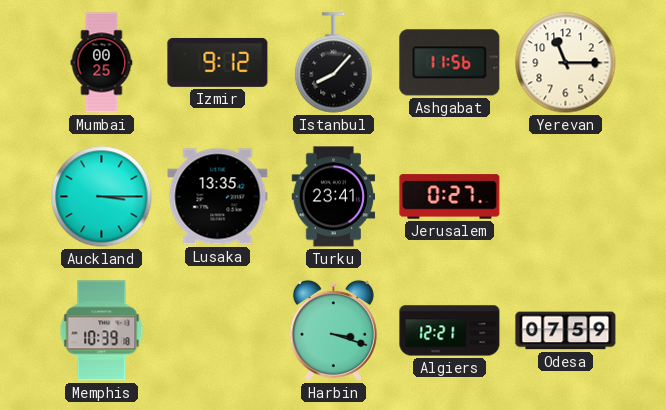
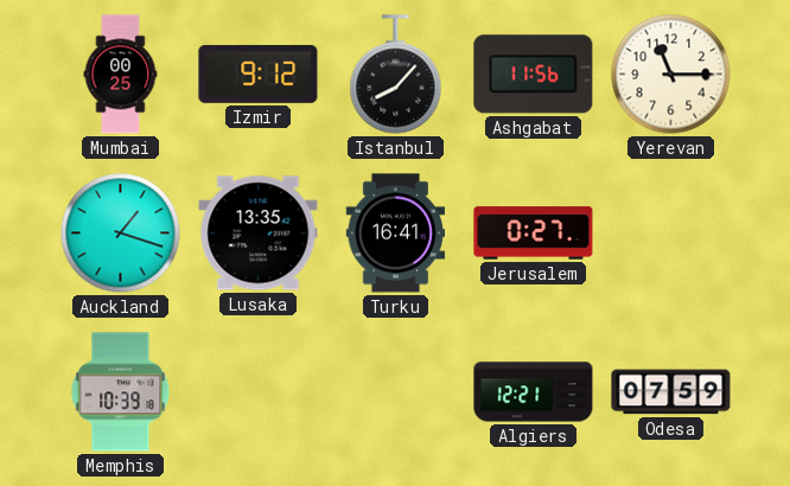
Auckland: 3:15 -> 1:18
Turku: 23:41 -> 16:41
Harbin: 3:18 -> none
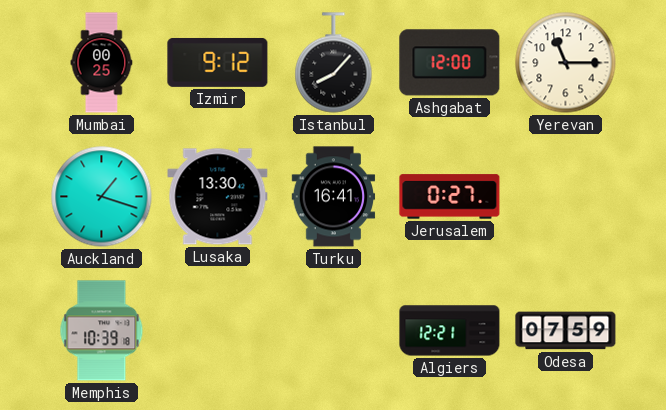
Ashgabat: 11:56 -> 12:00
Lusaka: 13:35 -> 13:30
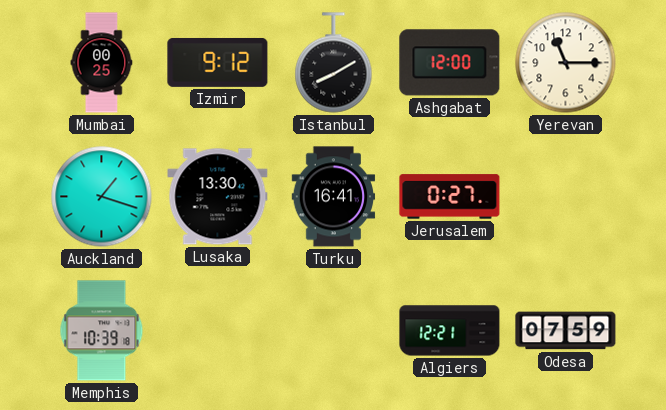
Istanbul: 8:07 -> 8:10
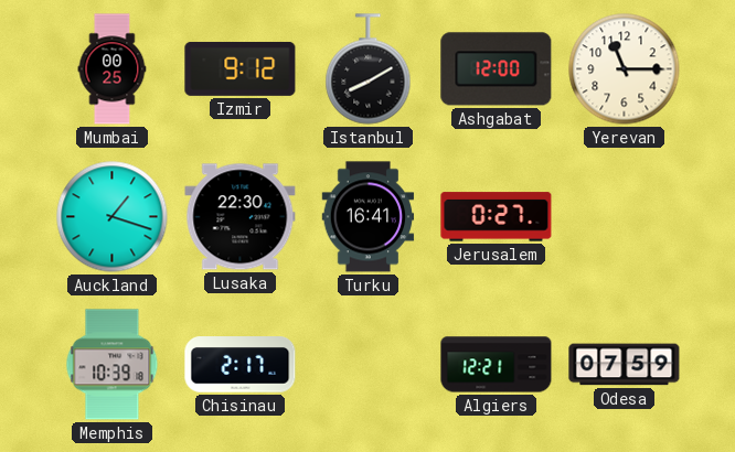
Lusaka: 13:30 -> 22:30
Chisinau: none -> 2:17
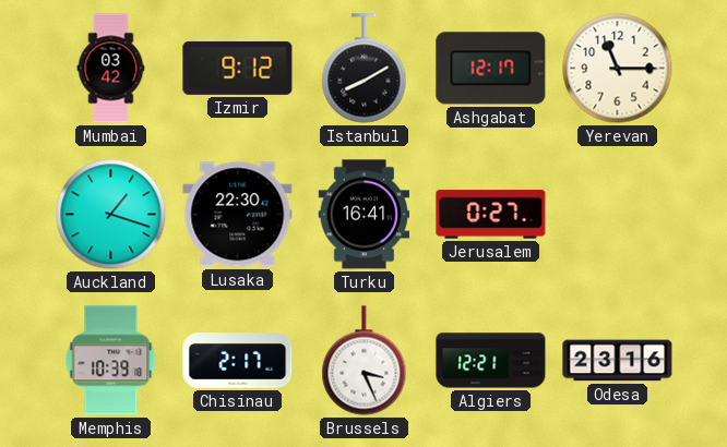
Mumbai: 00:25 -> 03:42
Ashgabat: 12:00 -> 12:17
Brussels: none -> 3:26
Odesa: 07:59 -> 23:16
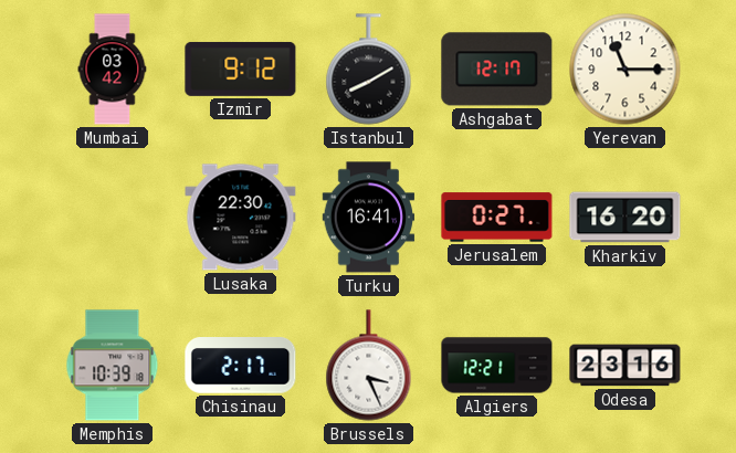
Auckland: 1:18 -> none
Kharkiv: none -> 16:20
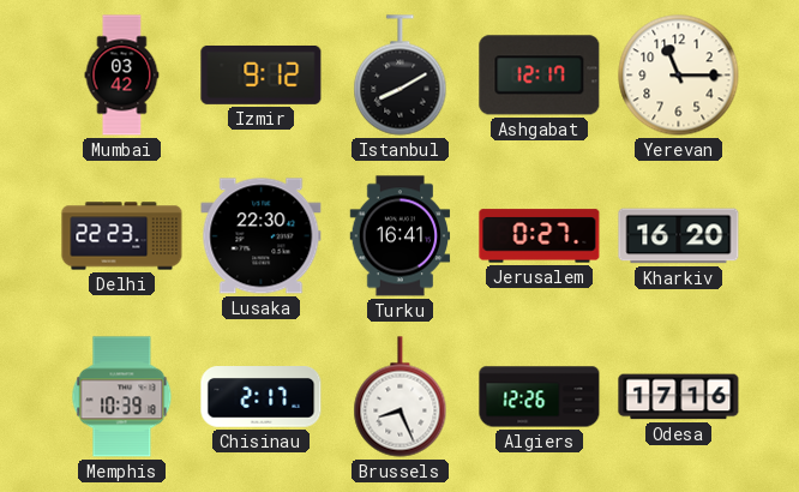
Delhi: none -> 22:23
Brussels: 3:26 -> 8:26
Algiers: 12:21 -> 12:26
Odesa: 23:16 -> 17:16
